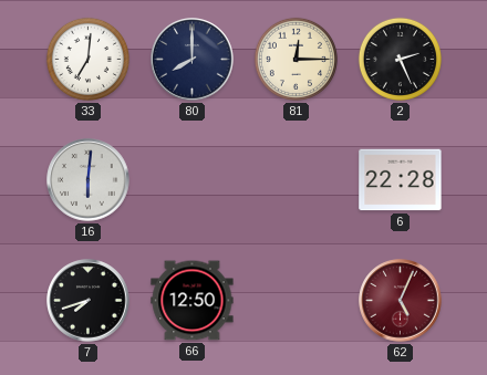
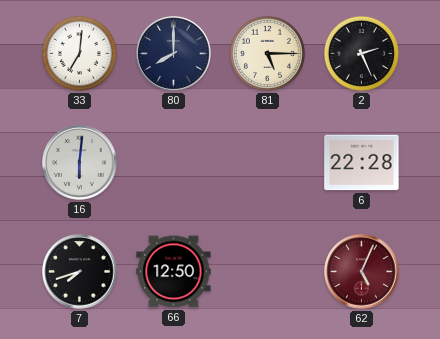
81: 12:15 -> 5:15
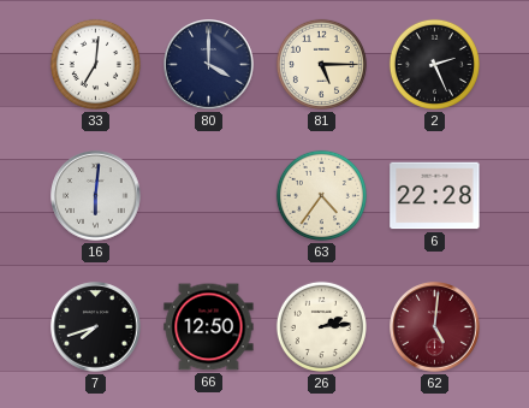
80: 8:00 -> 4:00
63: none -> 4:36
26: none -> 2:14
62: 5:04 -> 5:01
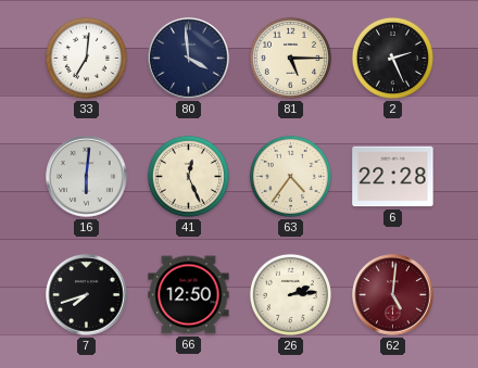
80: 4:00 -> 3:59
41: none -> 12:26
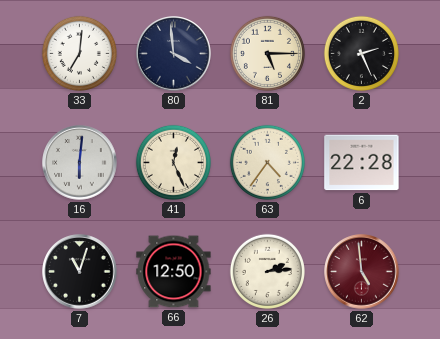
7: 7:42 -> 11:03
62: 5:01 -> 4:59
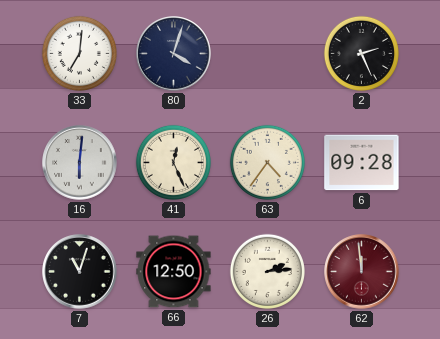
80: 3:59 -> 4:03
81: 5:15 -> none
6: 22:28 -> 09:28
62: 4:59 -> 11:59
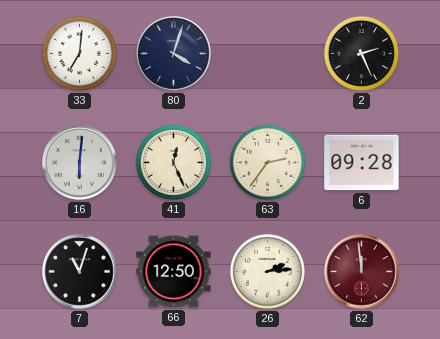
63: 4:36 -> 2:36
